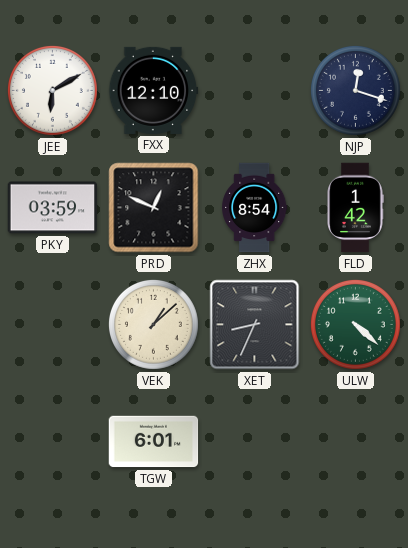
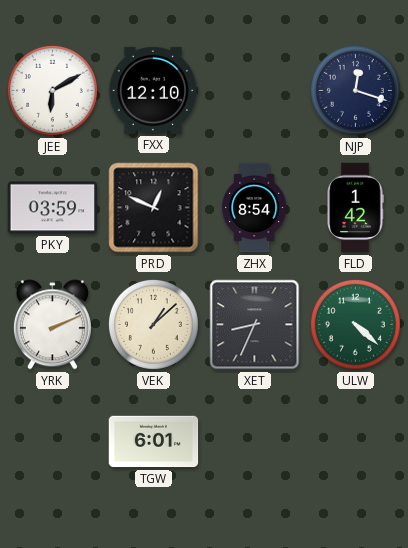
YRK: none -> 2:11
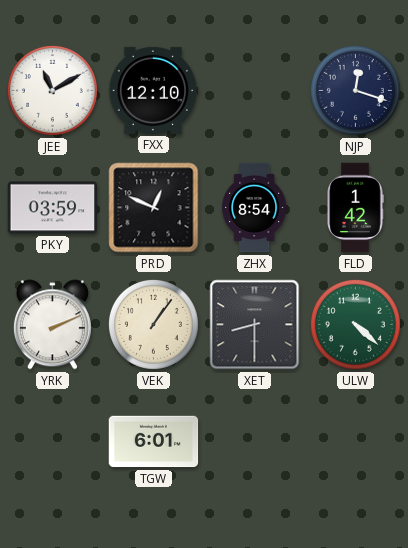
JEE: 6:10 -> 11:10
VEK: 1:08 -> 1:06
XET: 8:34 -> 8:30
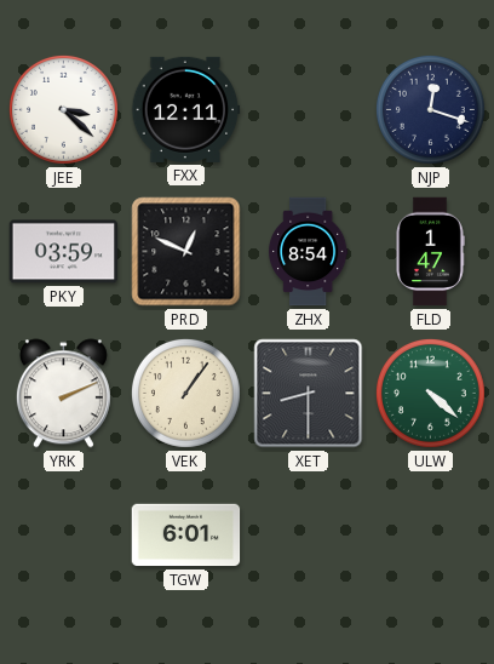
JEE: 11:10 -> 3:22
FXX: 12:10 -> 12:11
FLD: 1:42 -> 1:47
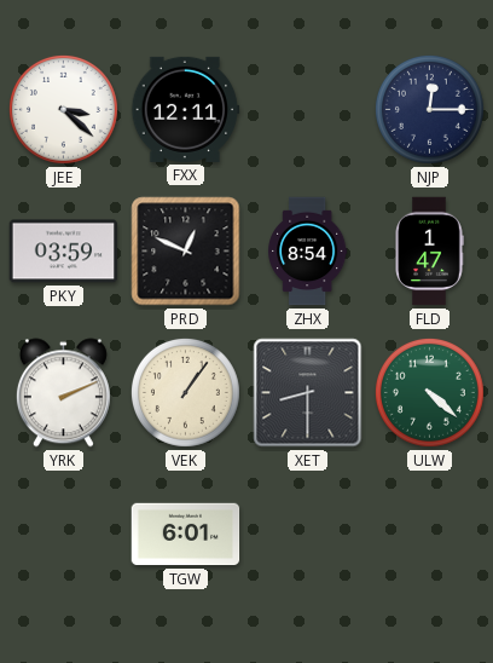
NJP: 12:18 -> 12:15
